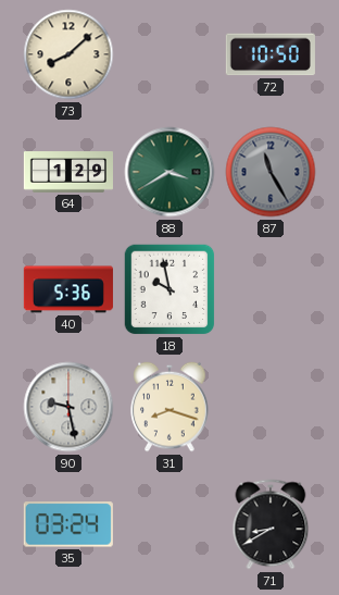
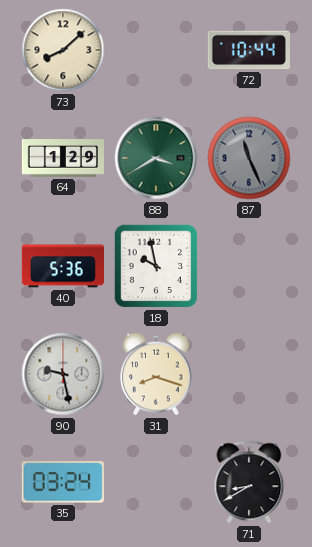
72: 10:50 -> 10:44
87: 11:25 -> 11:26
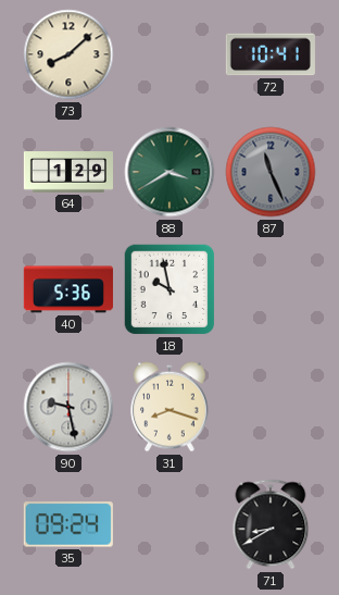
72: 10:44 -> 10:41
35: 03:24 -> 09:24
